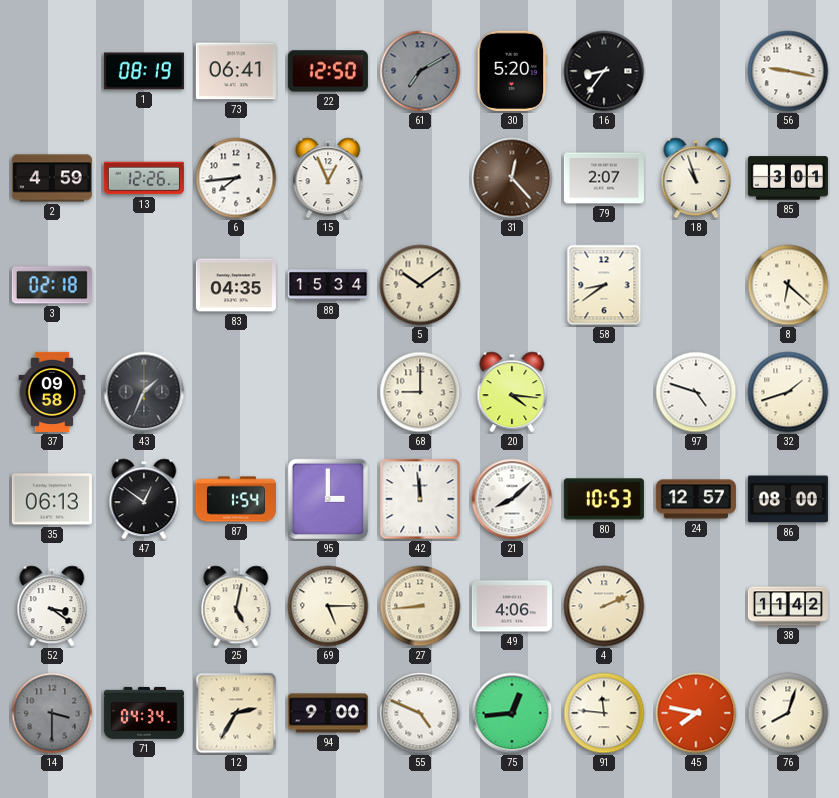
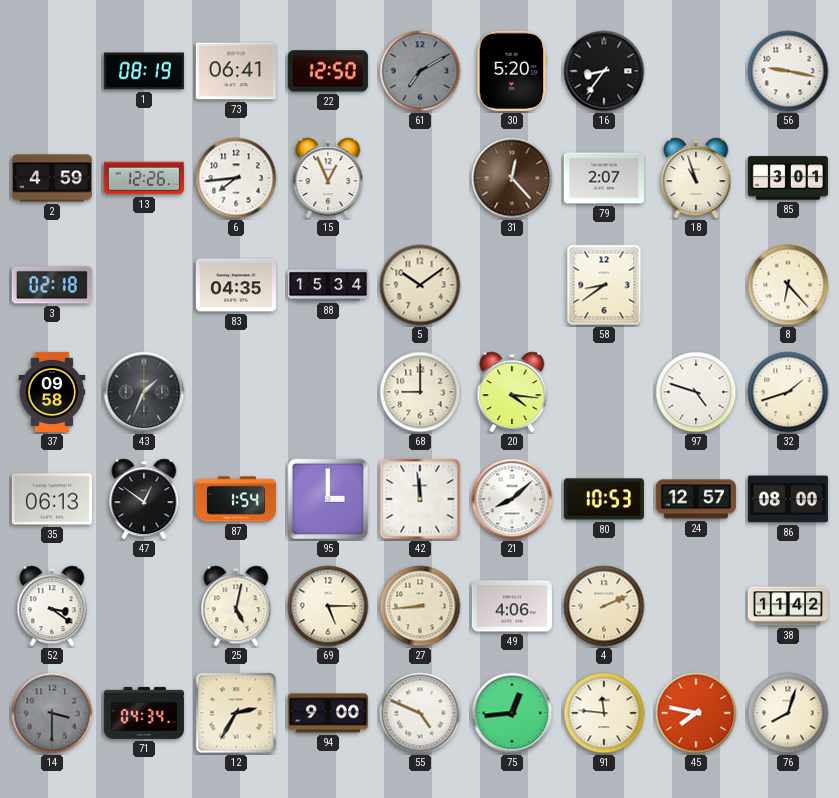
8: 6:22 -> 6:23
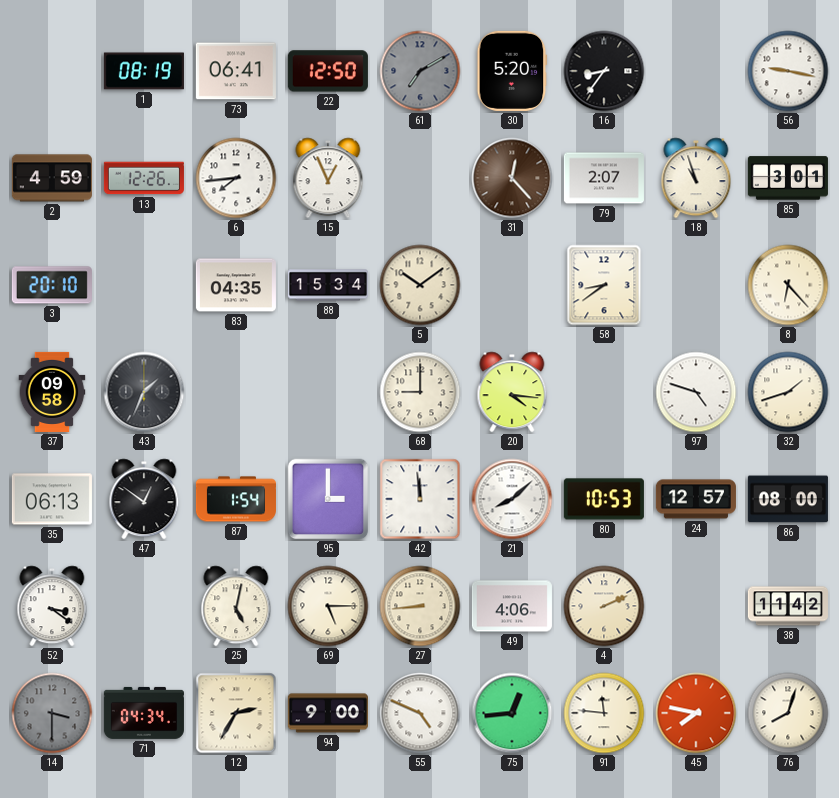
3: 02:18 -> 20:10
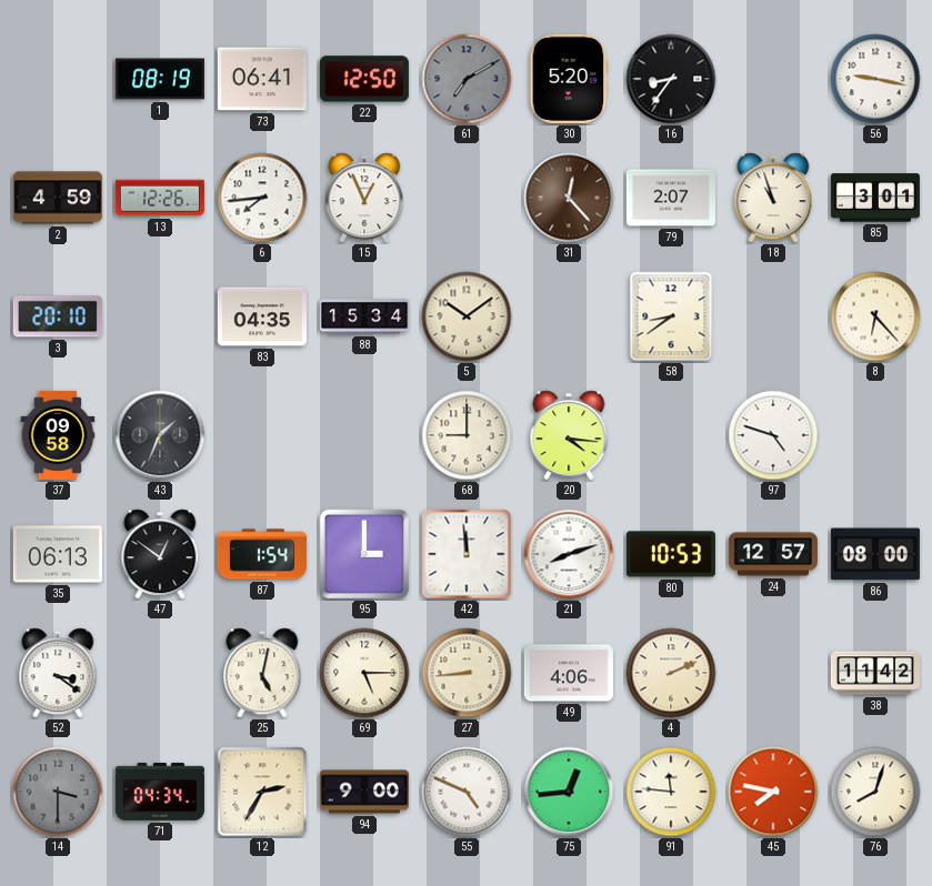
32: 1:42 -> none
21: 8:08 -> 8:12
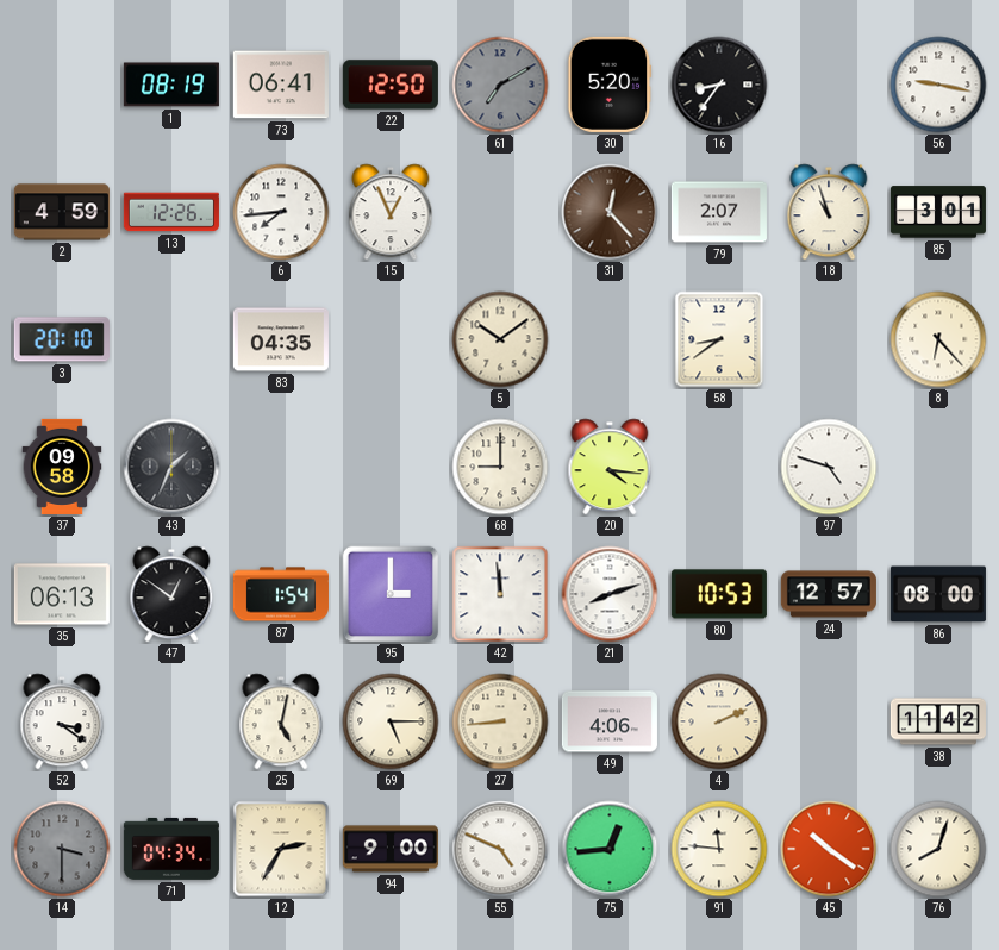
88: 15:34 -> none
45: 7:47 -> 10:21
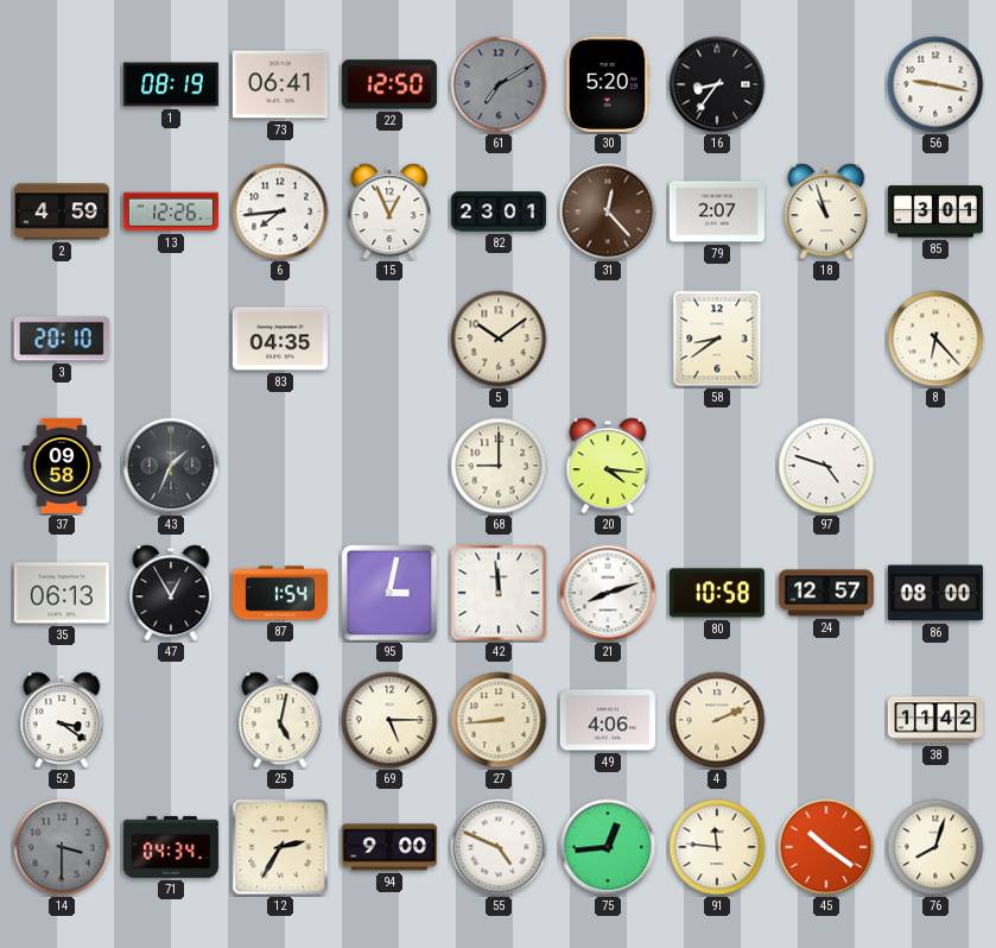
82: none -> 23:01
47: 12:51 -> 12:55
95: 3:00 -> 3:02
80: 10:53 -> 10:58
